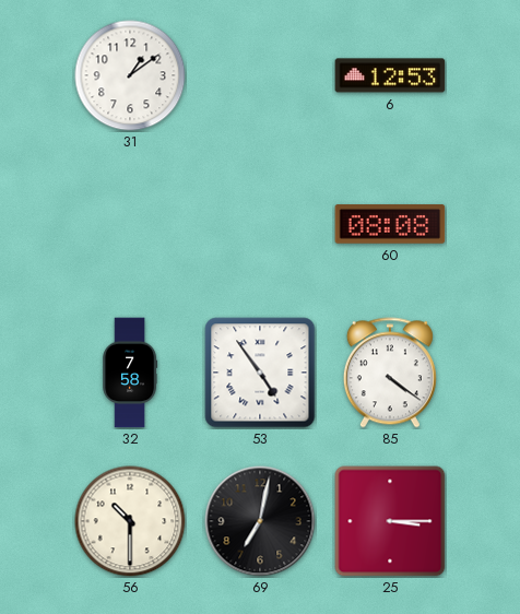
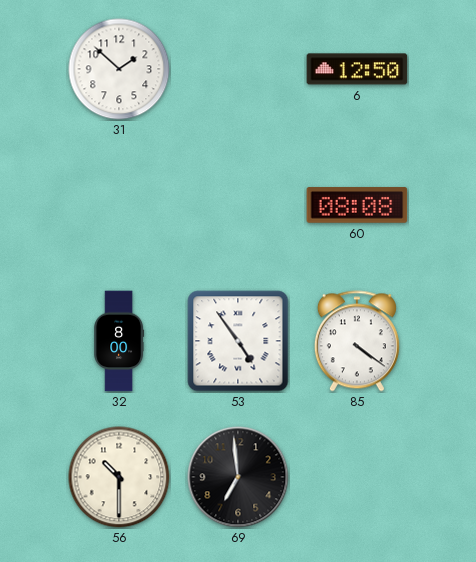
31: 1:09 -> 1:52
6: 12:53 -> 12:50
32: 7:58 -> 8:00
69: 7:02 -> 6:59
25: 3:15 -> none
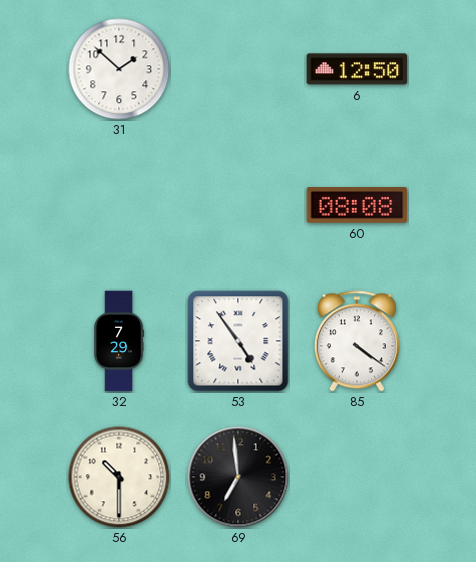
32: 8:00 -> 7:29
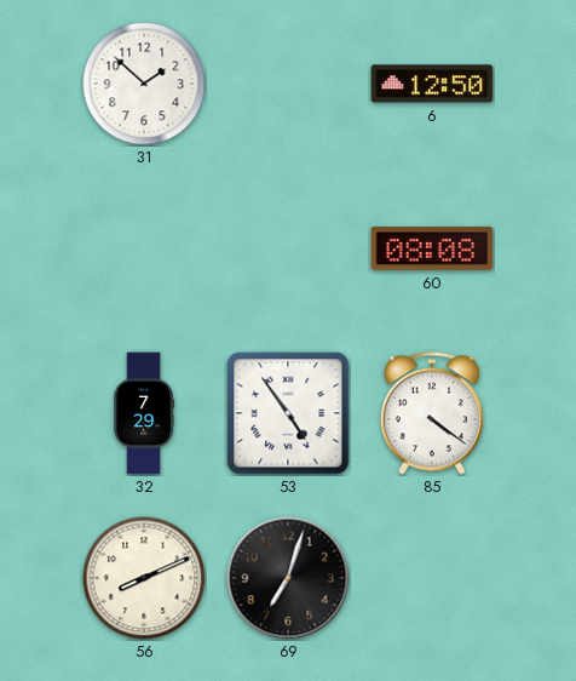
56: 10:30 -> 8:11
69: 6:59 -> 7:03
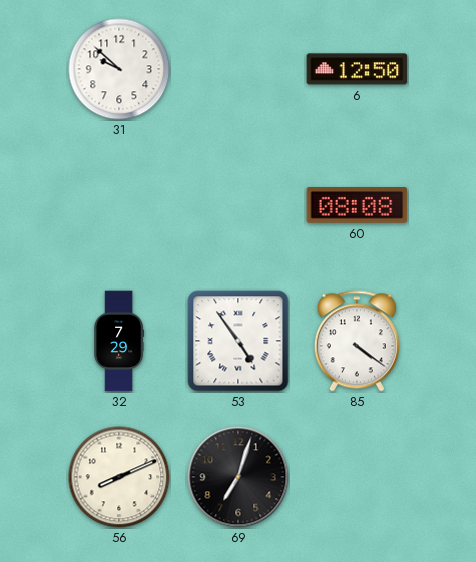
31: 1:52 -> 9:52
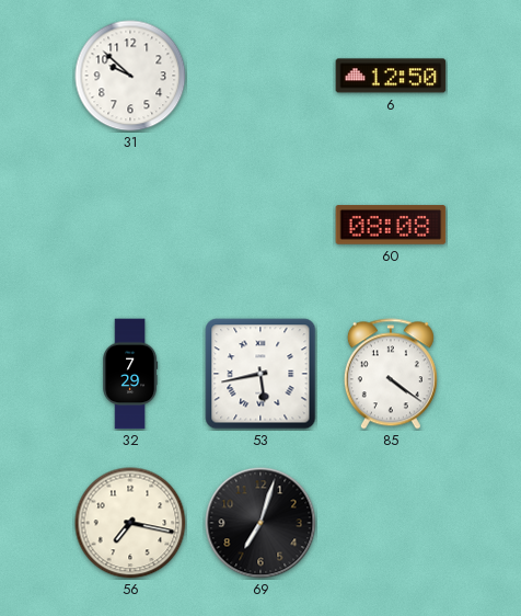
53: 4:54 -> 5:43
56: 8:11 -> 7:17
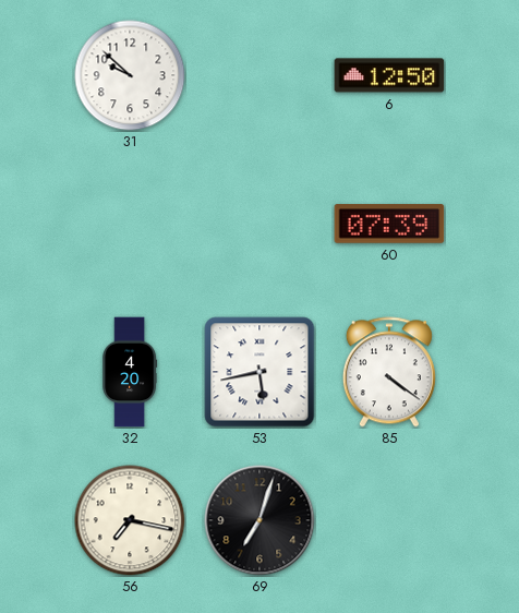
60: 08:08 -> 07:39
32: 7:29 -> 4:20
